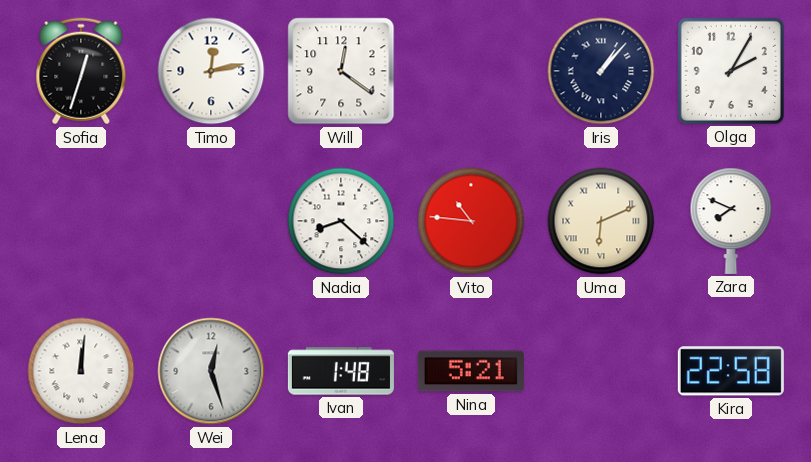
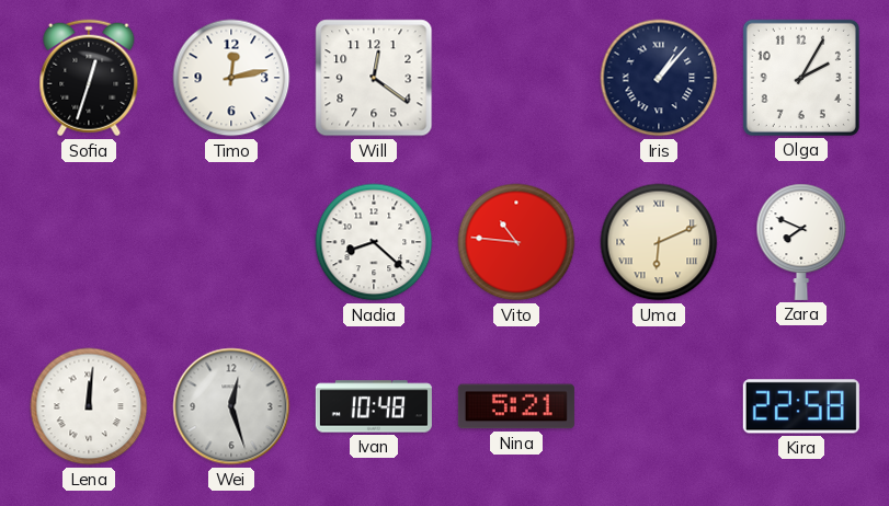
Ivan: 1:48 -> 10:48
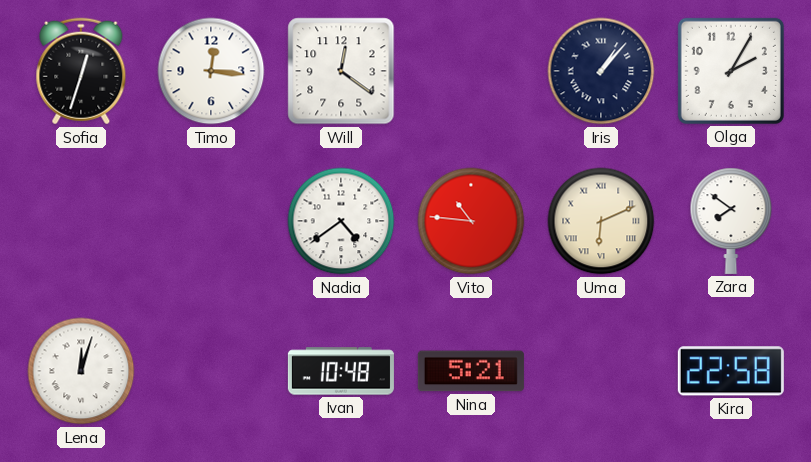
Timo: 12:13 -> 12:16
Nadia: 8:22 -> 4:39
Zara: 7:49 -> 7:51
Lena: 12:01 -> 12:03
Wei: 12:27 -> none
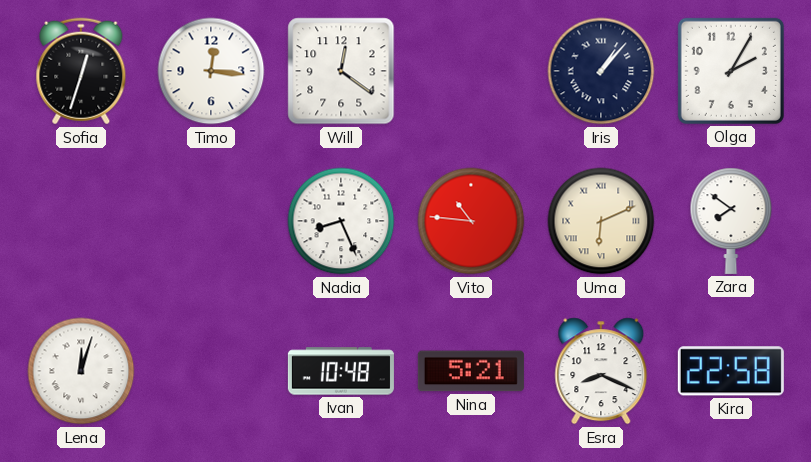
Nadia: 4:39 -> 8:26
Esra: none -> 8:19
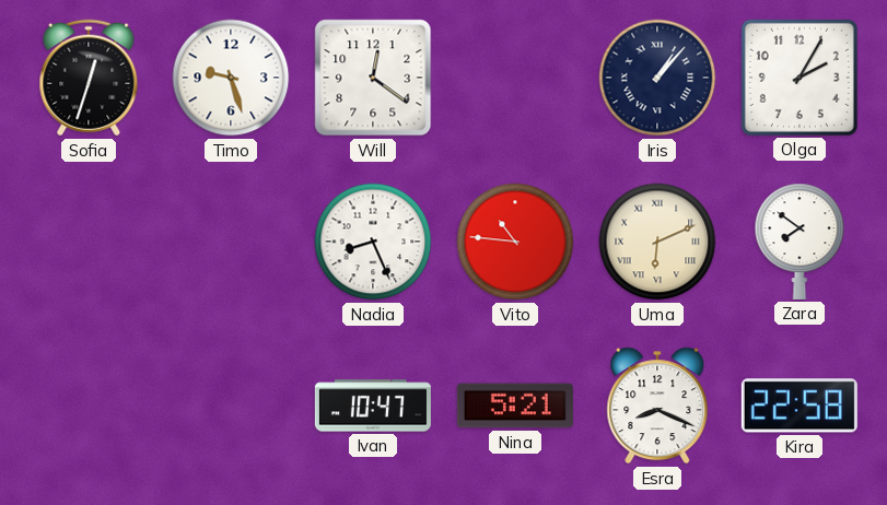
Timo: 12:16 -> 9:27
Lena: 12:03 -> none
Ivan: 10:48 -> 10:47
